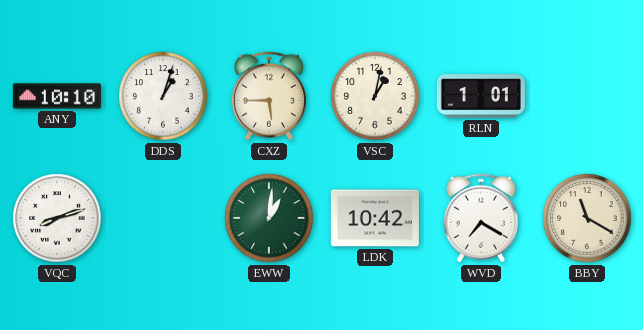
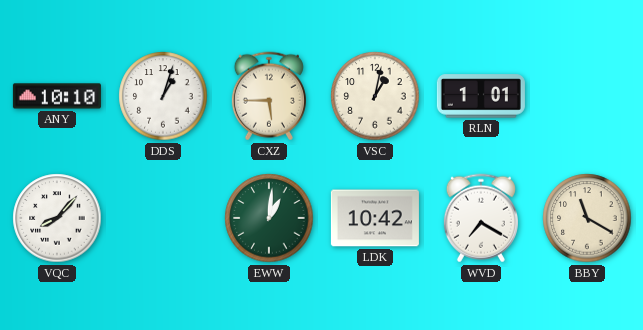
VQC: 8:12 -> 8:07
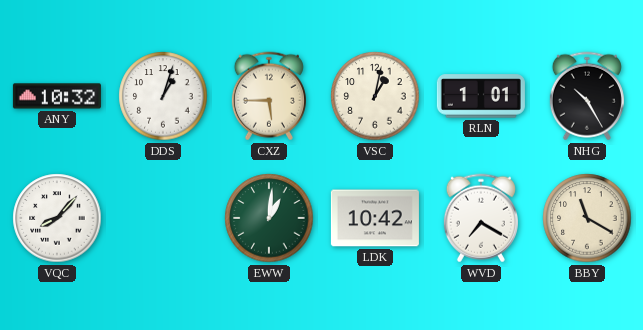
ANY: 10:10 -> 10:32
NHG: none -> 10:25
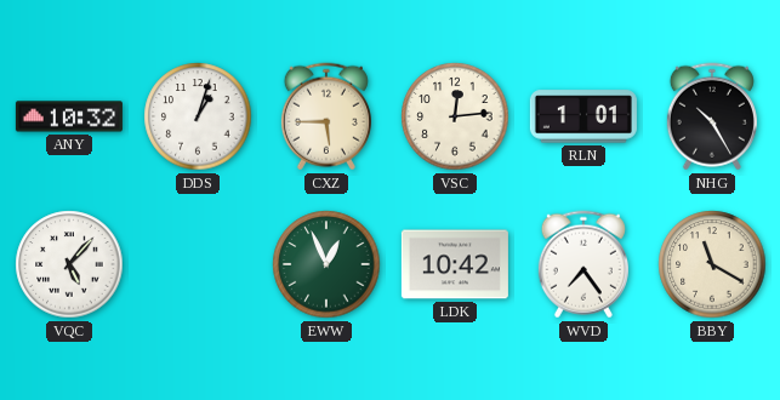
VSC: 1:02 -> 12:14
VQC: 8:07 -> 5:07
EWW: 1:01 -> 12:56
WVD: 7:20 -> 7:24
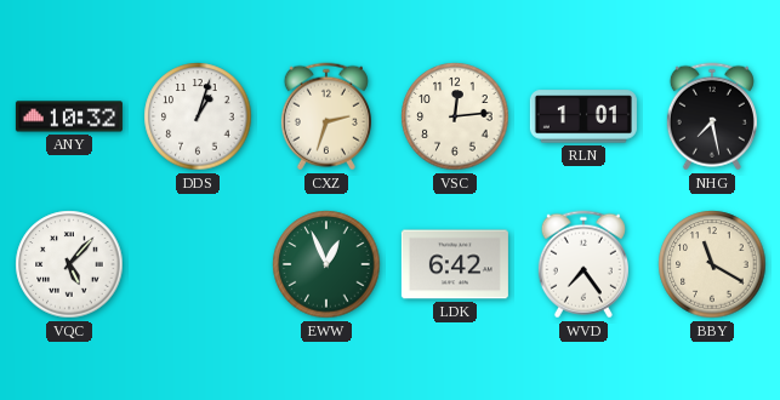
CXZ: 5:45 -> 2:33
NHG: 10:25 -> 7:28
LDK: 10:42 -> 6:42
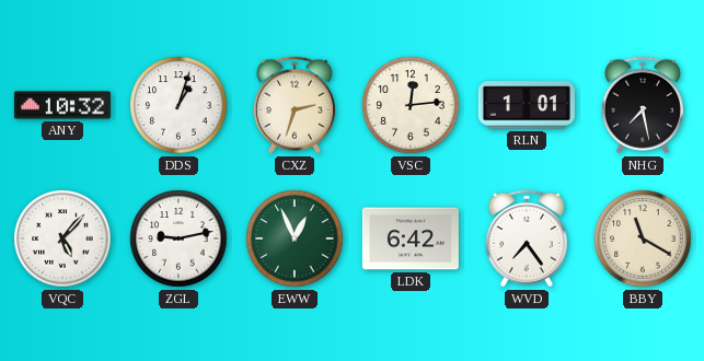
ZGL: none -> 9:13
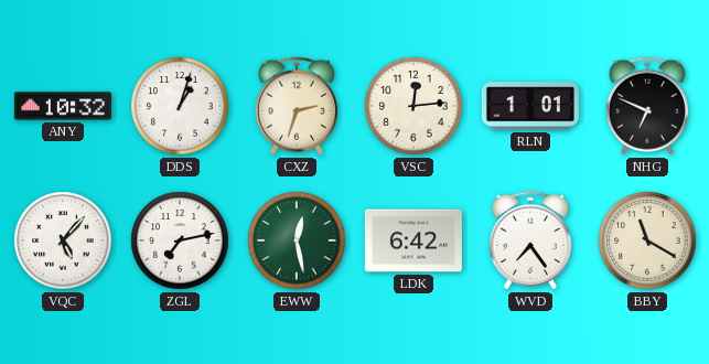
NHG: 7:28 -> 6:49
ZGL: 9:13 -> 7:13
EWW: 12:56 -> 12:28
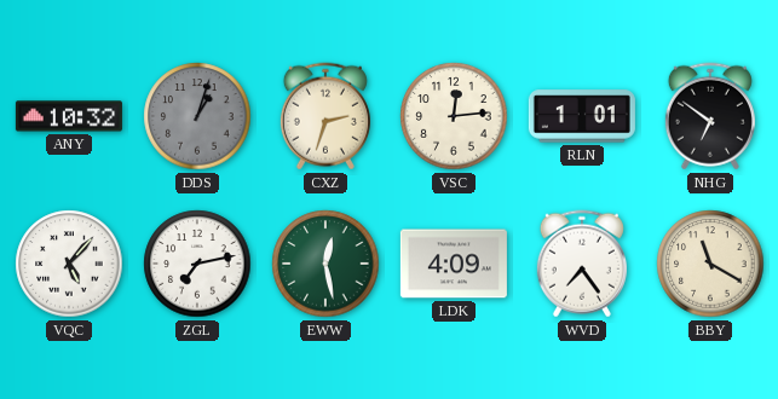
DDS dial: white -> grey
NHG: 6:49 -> 6:51
LDK: 6:42 -> 4:09
